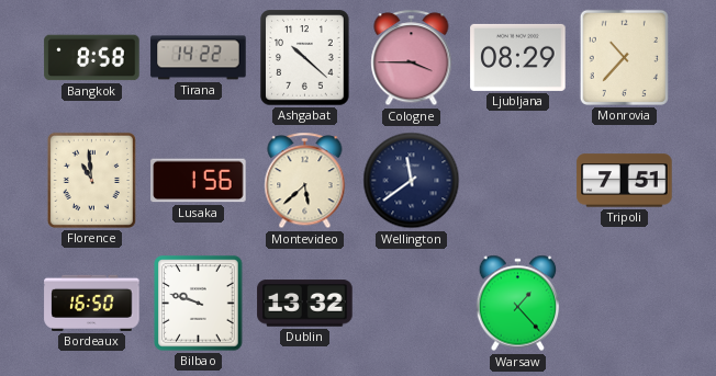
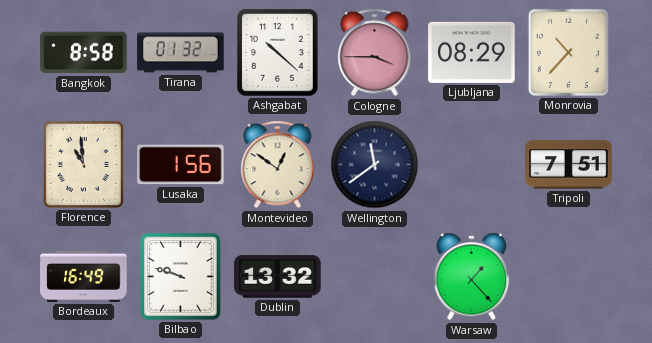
Tirana: 14:22 -> 01:32
Montevideo: 5:38 -> 12:51
Bordeaux: 16:50 -> 16:49
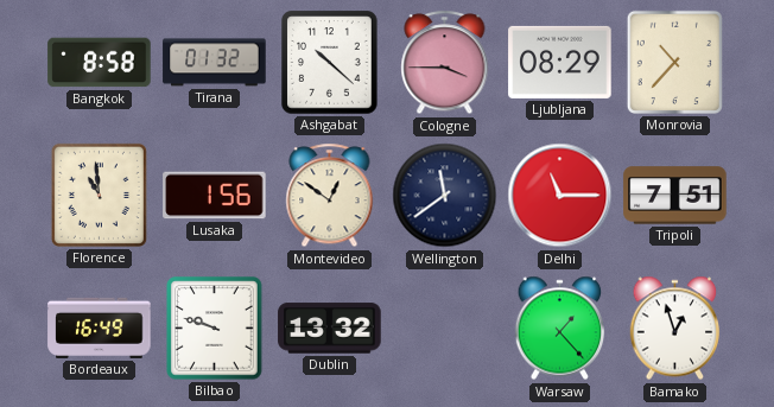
Delhi: none -> 11:15
Bamako: none -> 12:57
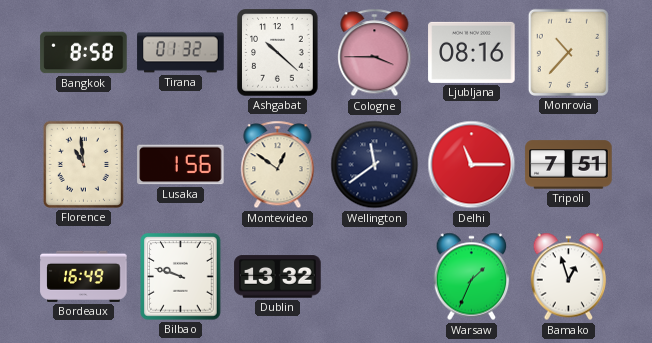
Ljubljana: 08:29 -> 08:16
Warsaw: 1:23 -> 1:34
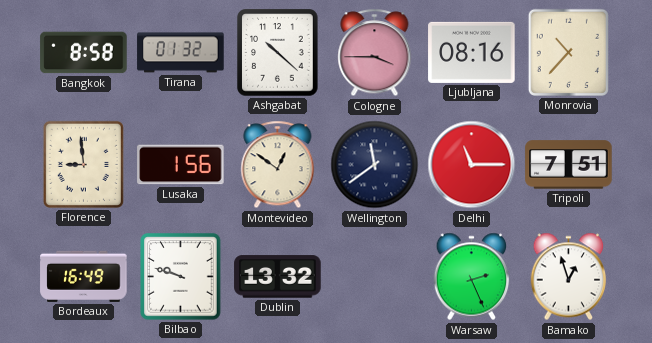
Florence: 10:59 -> 8:59
Warsaw: 1:34 -> 2:26
